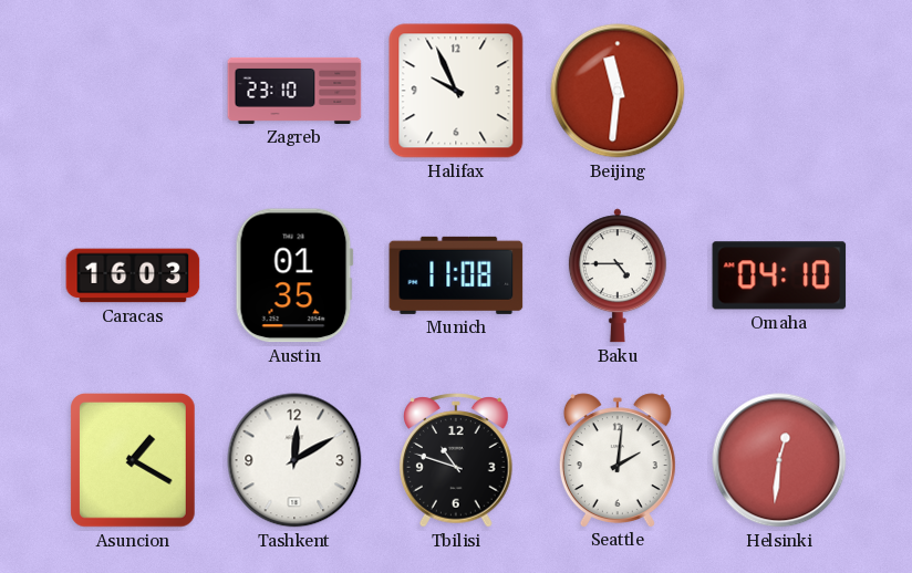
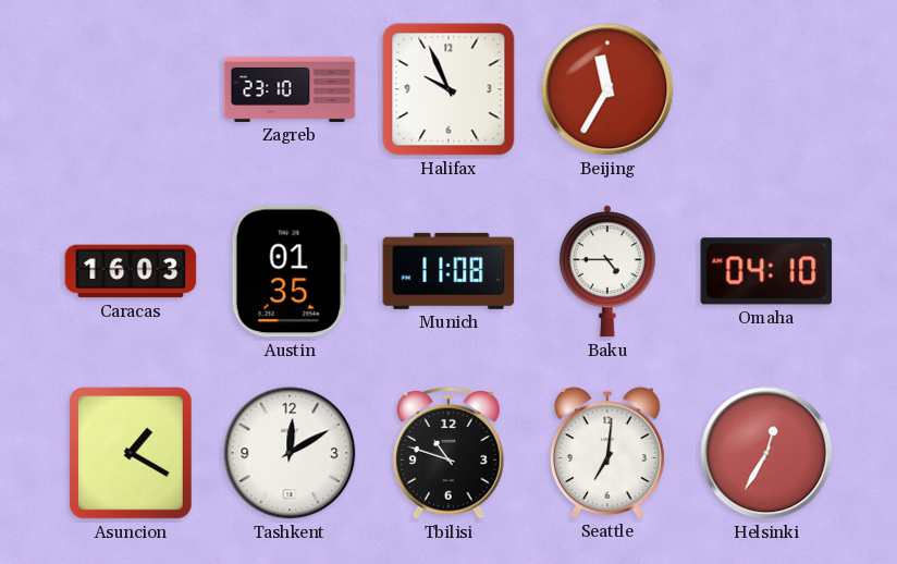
Beijing: 11:31 -> 11:35
Seattle: 2:01 -> 7:01
Helsinki: 12:31 -> 12:35
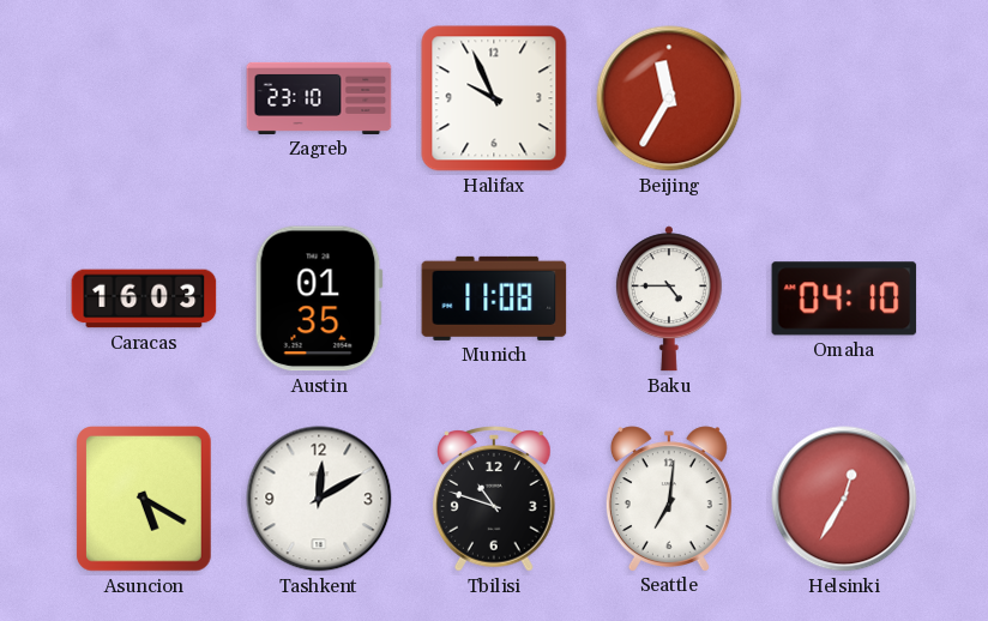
Asuncion: 1:20 -> 5:20
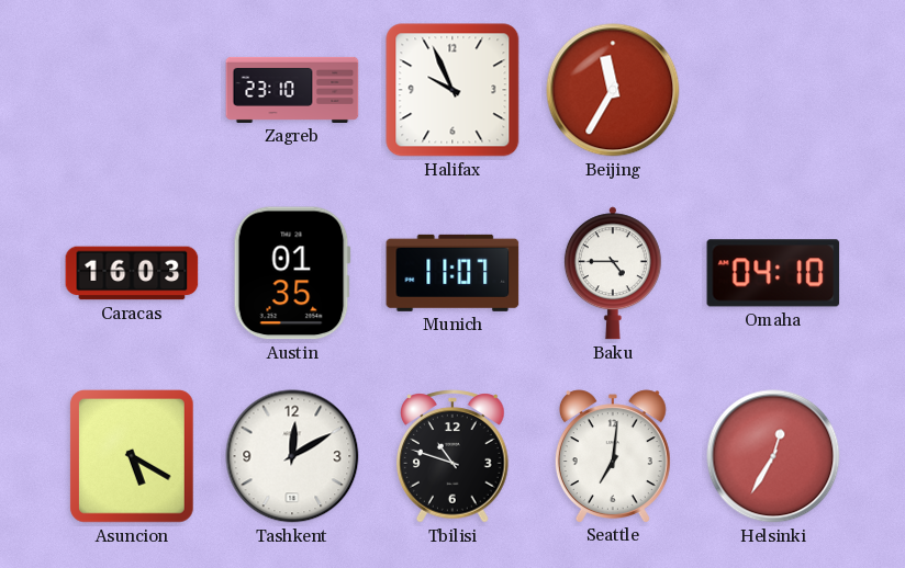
Munich: 11:08 -> 11:07
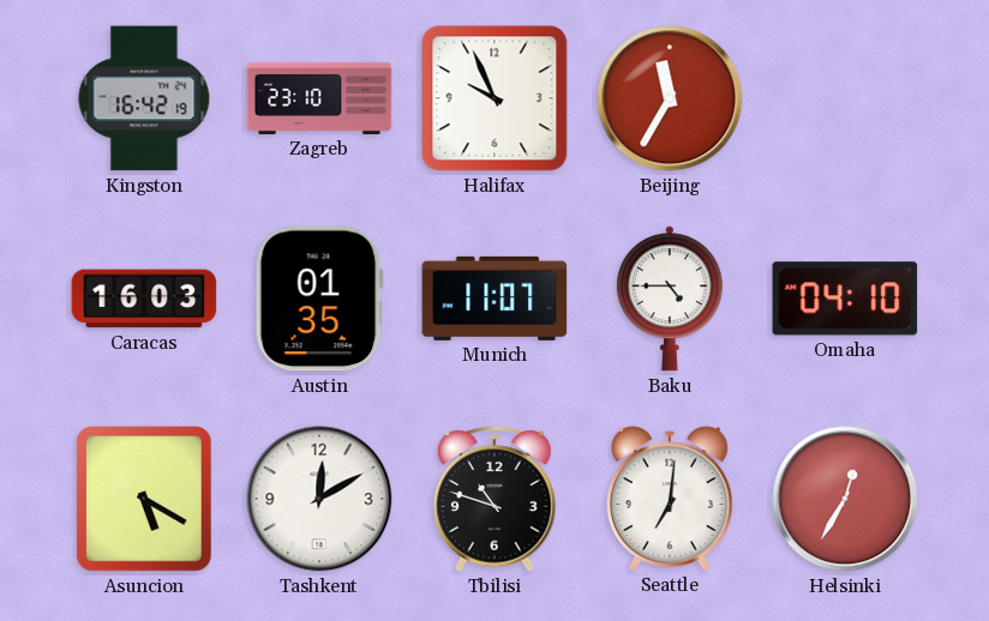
Kingston: none -> 16:42
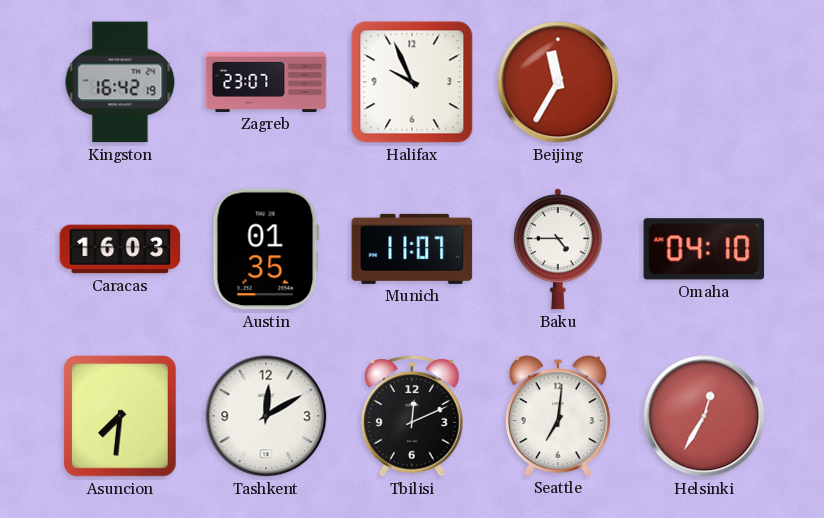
Zagreb: 23:10 -> 23:07
Asuncion: 5:20 -> 7:31
Tbilisi: 10:48 -> 12:11
